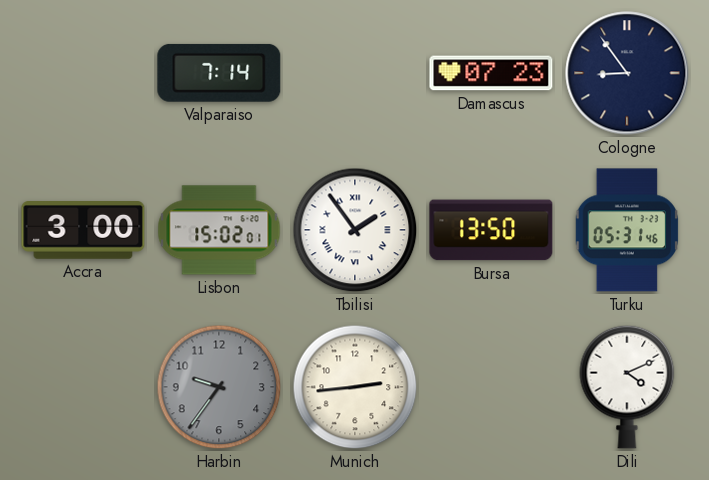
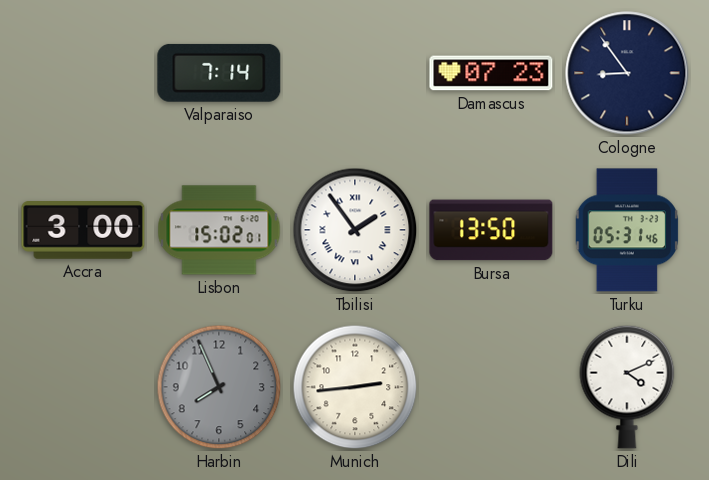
Harbin: 9:36 -> 7:56
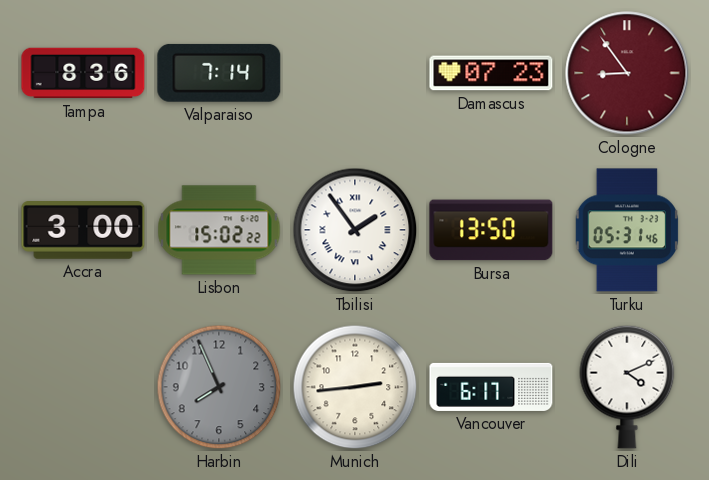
Tampa: none -> 8:36
Cologne dial: navy -> burgundy
Lisbon: 15:02:01 -> 15:02:22
Vancouver: none -> 6:17
